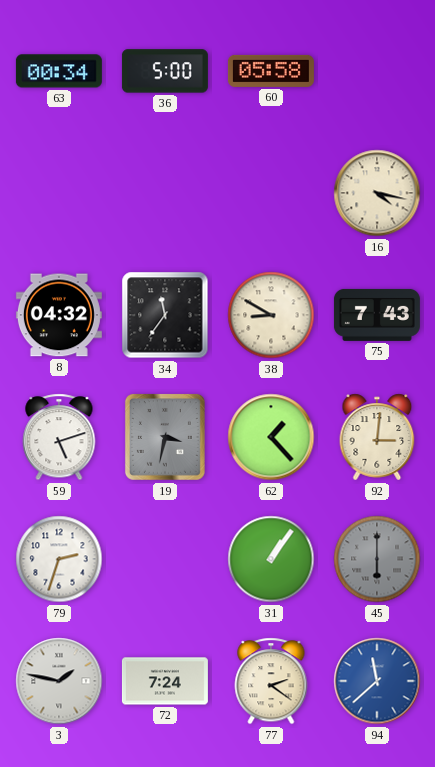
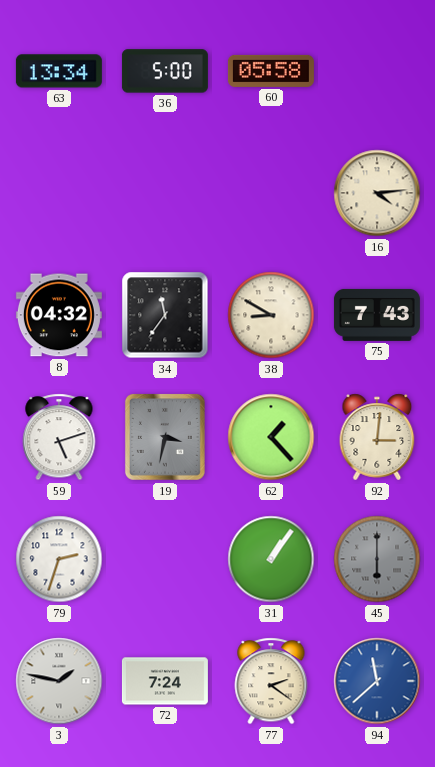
63: 00:34 -> 13:34
16: 4:17 -> 4:14
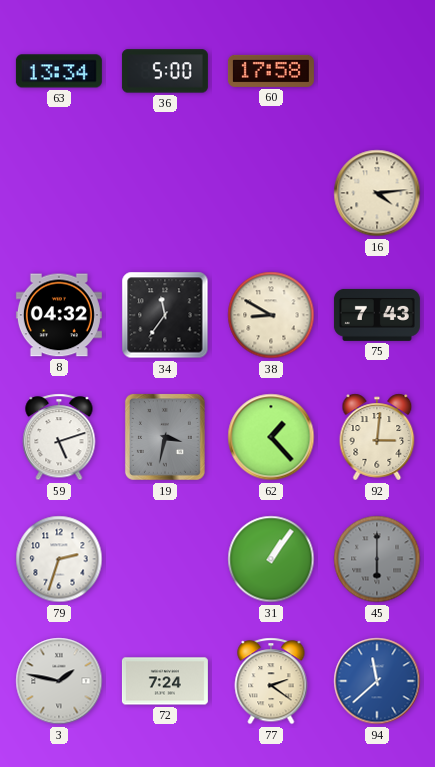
60: 05:58 -> 17:58
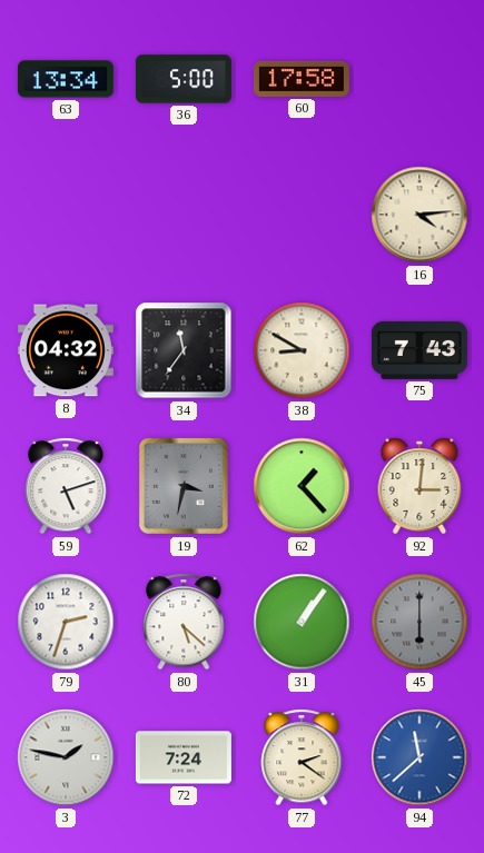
80: none -> 5:22
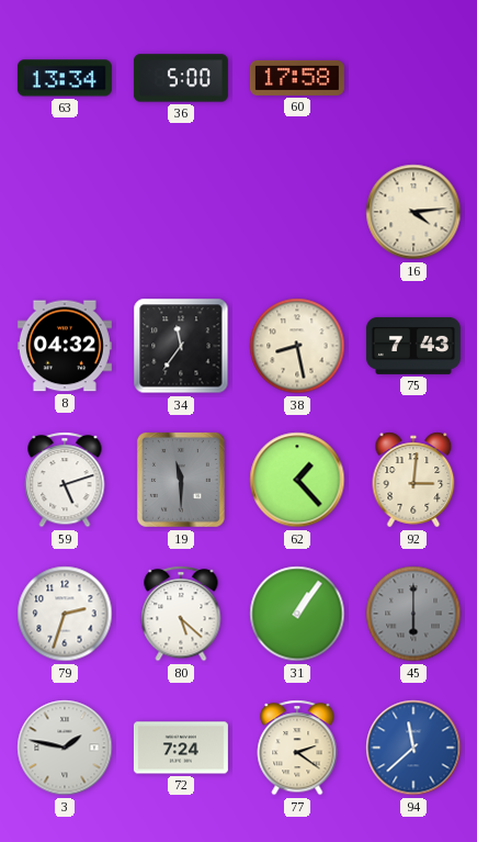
38: 8:50 -> 8:28
19: 3:32 -> 11:30
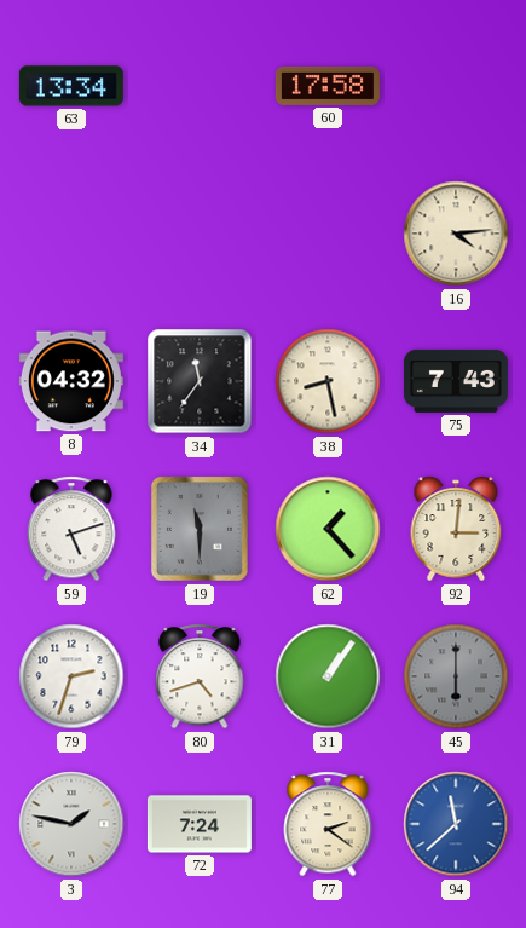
36: 5:00 -> none
80: 5:22 -> 4:42
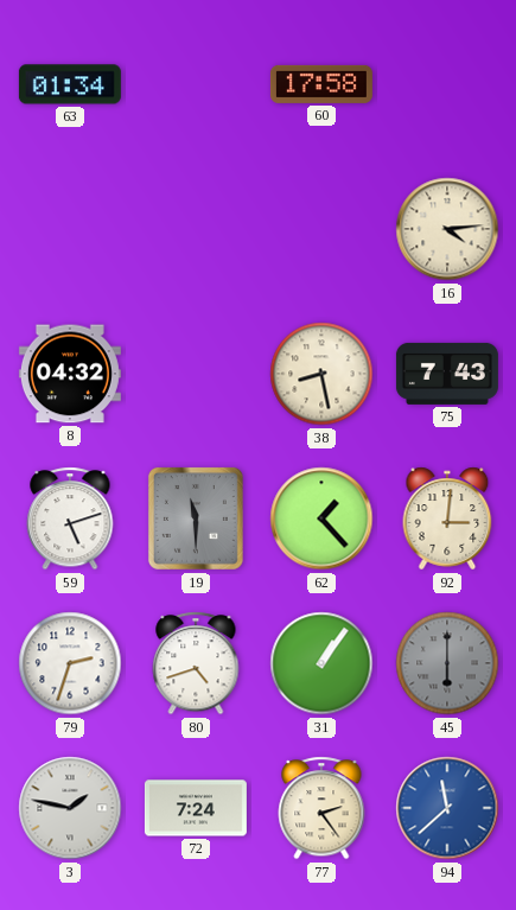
63: 13:34 -> 01:34
34: 11:36 -> none
77: 2:21 -> 2:24
